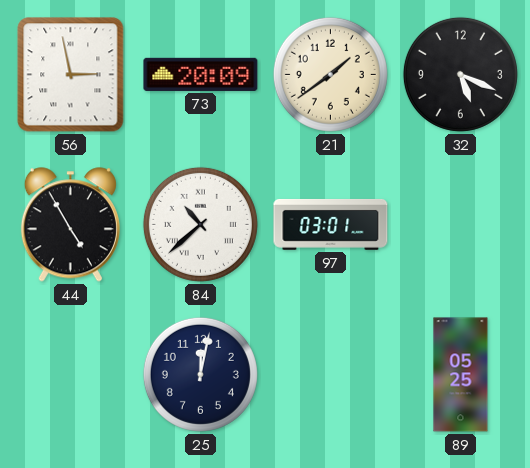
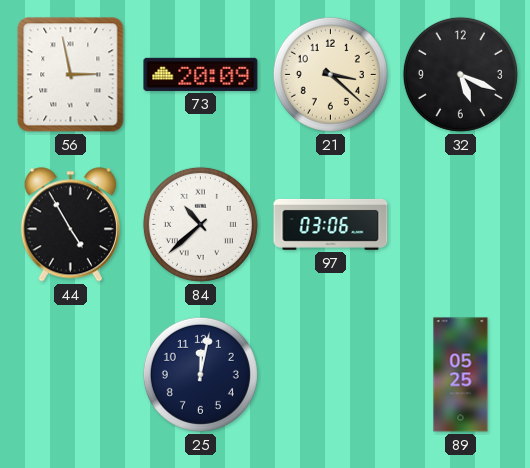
21: 1:39 -> 3:22
97: 03:01 -> 03:06
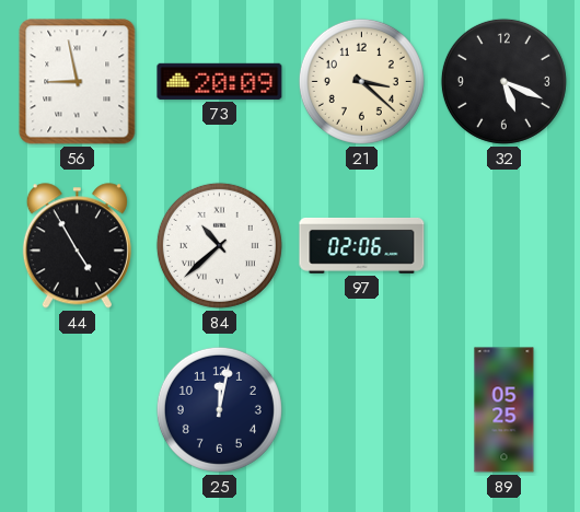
56: 2:58 -> 8:58
97: 03:06 -> 02:06
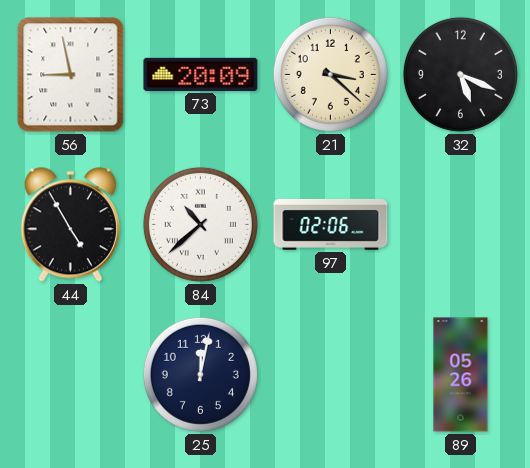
89: 05:25 -> 05:26
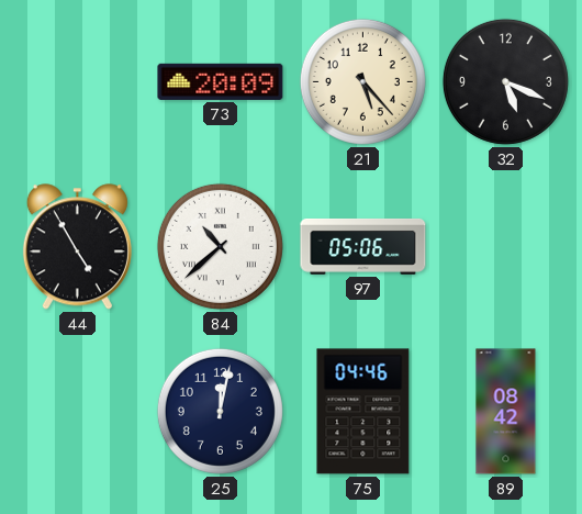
56: 8:58 -> none
21: 3:22 -> 5:23
97: 02:06 -> 05:06
75: none -> 04:46
89: 05:26 -> 08:42
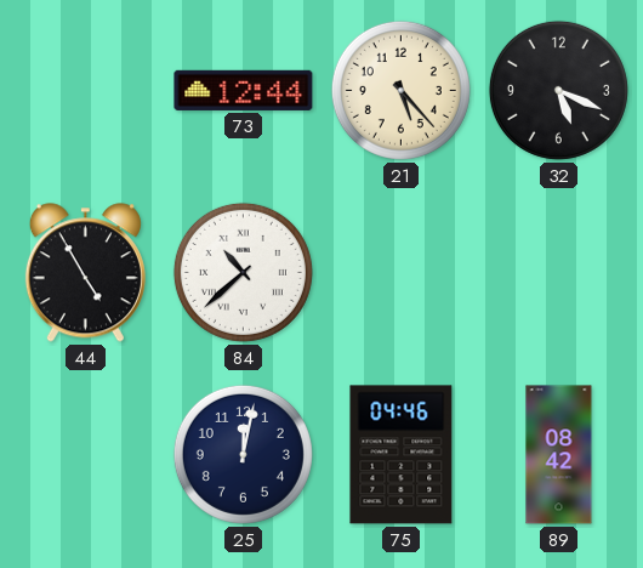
73: 20:09 -> 12:44
97: 05:06 -> none
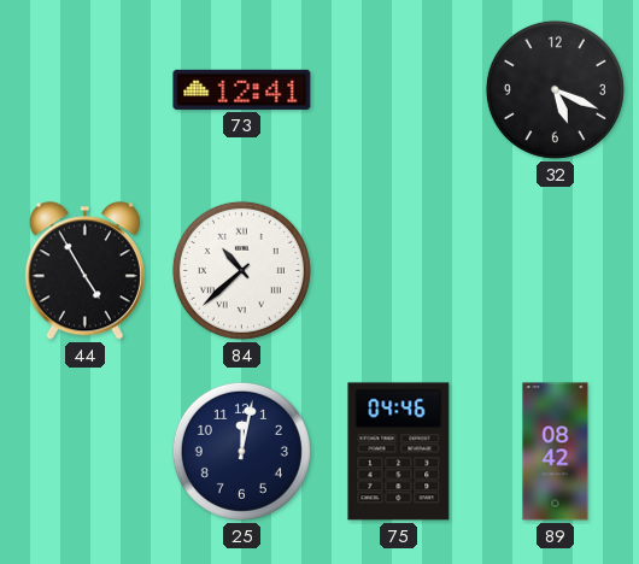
73: 12:44 -> 12:41
21: 5:23 -> none
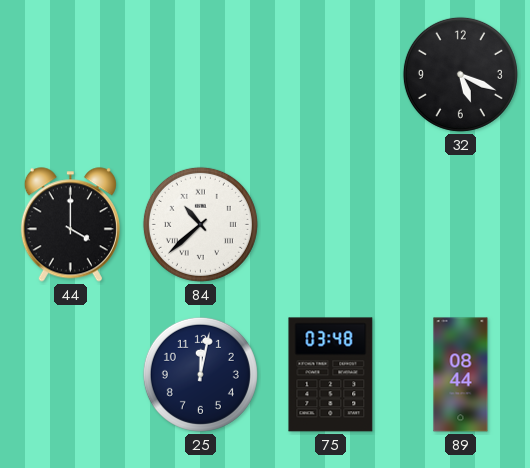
73: 12:41 -> none
44: 4:55 -> 4:00
75: 04:46 -> 03:48
89: 08:42 -> 08:44
